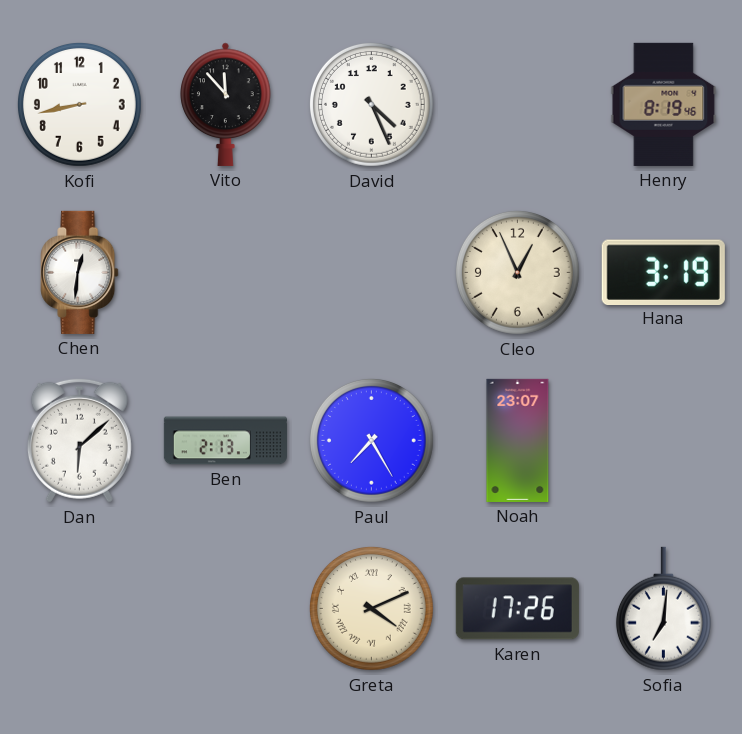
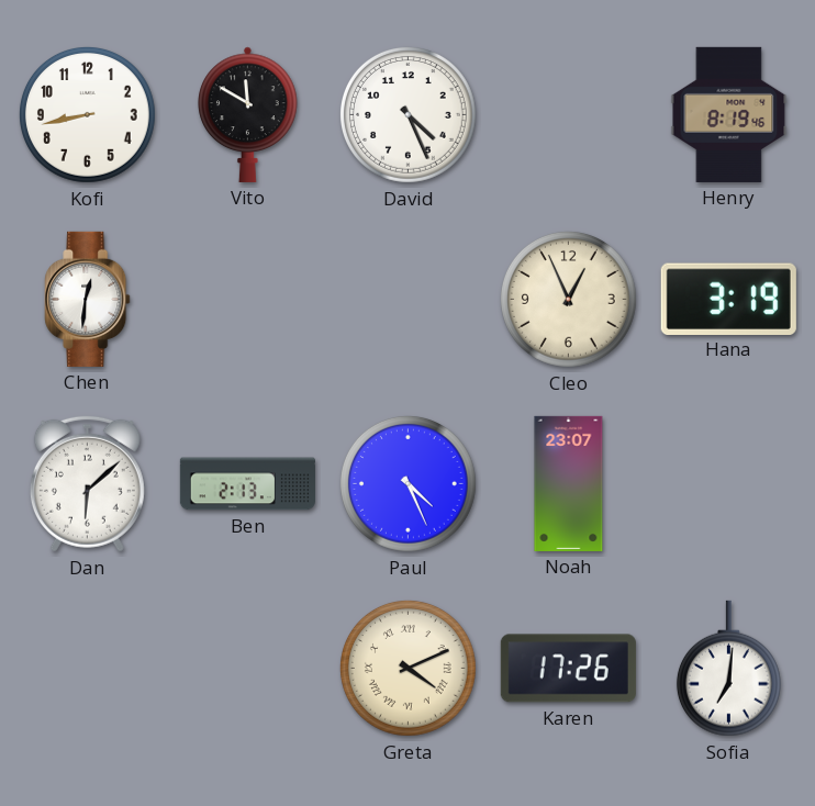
Vito: 11:53 -> 11:50
Paul: 7:25 -> 4:26
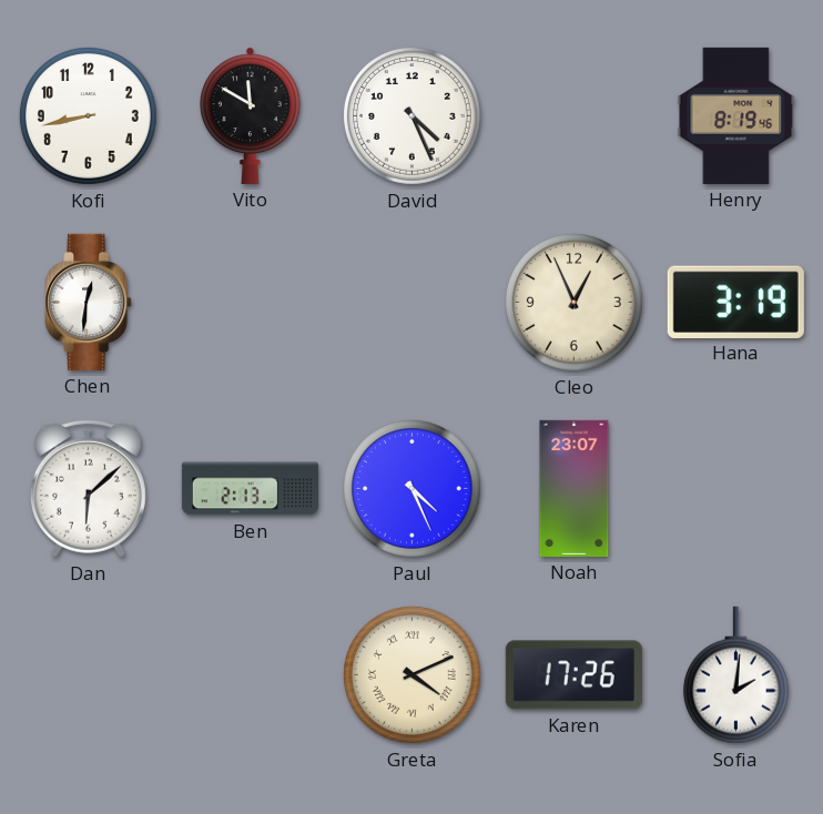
Sofia: 7:01 -> 2:01
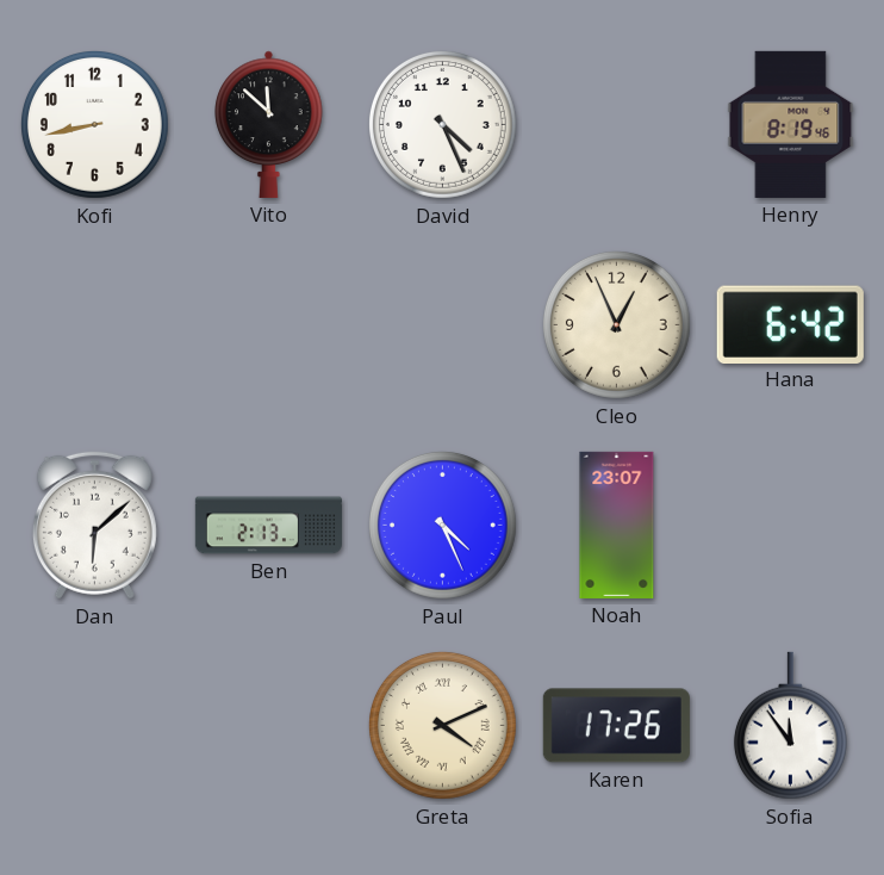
Vito: 11:50 -> 11:52
Chen: 12:31 -> none
Hana: 3:19 -> 6:42
Sofia: 2:01 -> 11:54
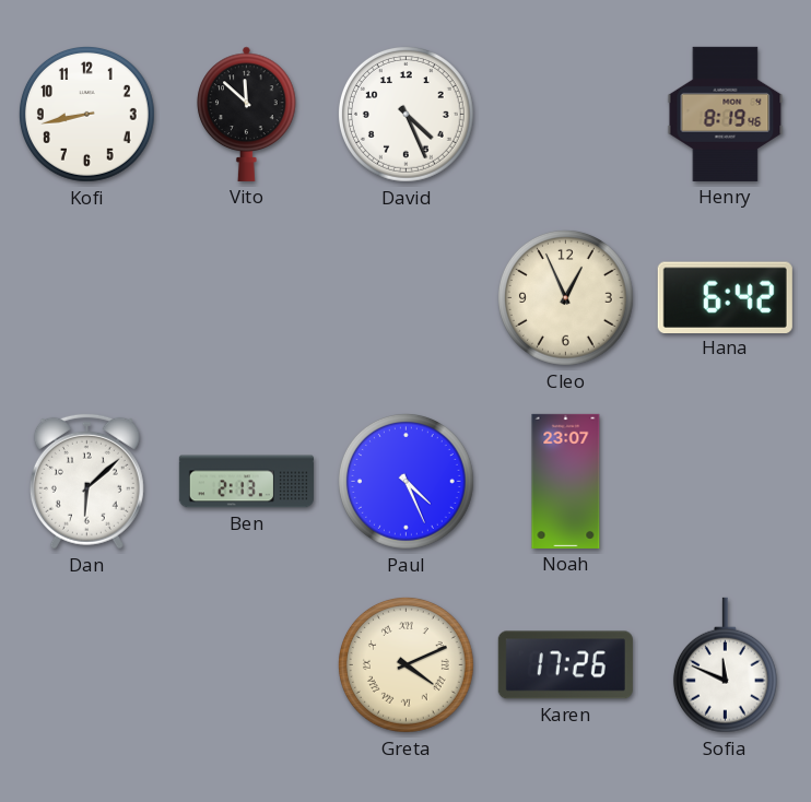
Sofia: 11:54 -> 11:49
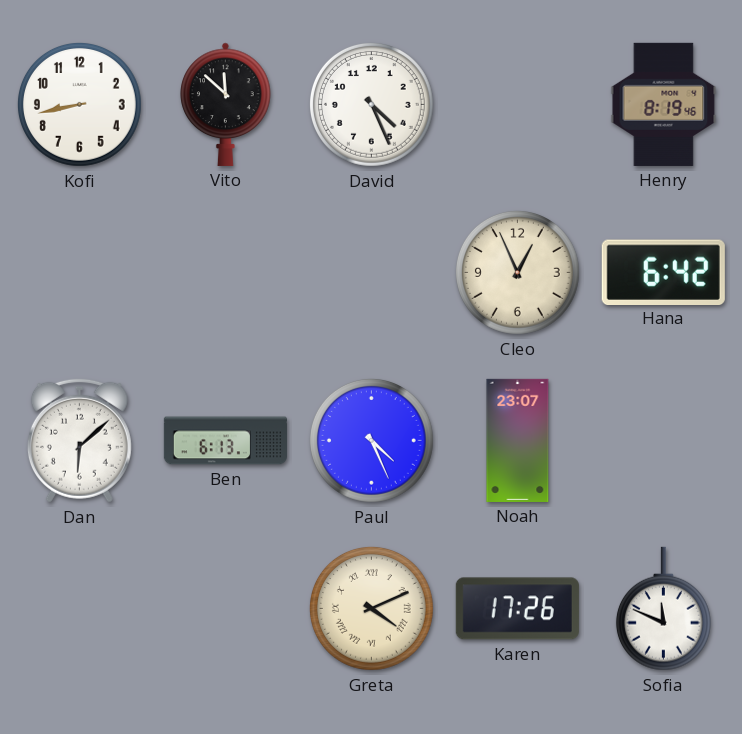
Ben: 2:13 -> 6:13
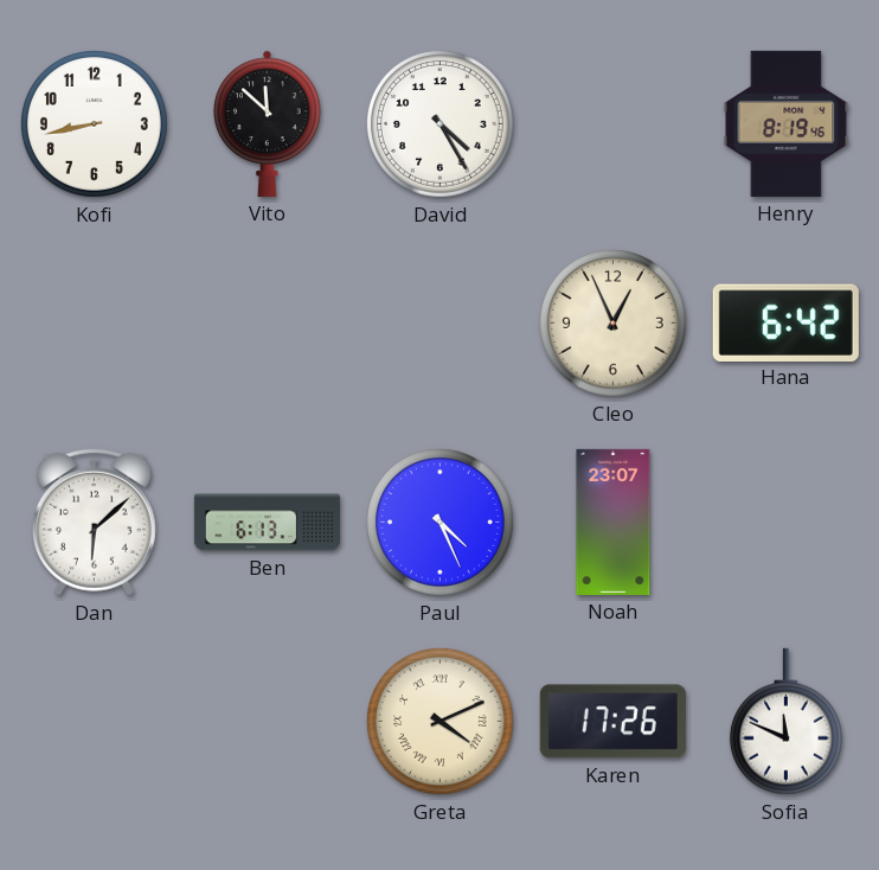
David: 4:26 -> 4:25
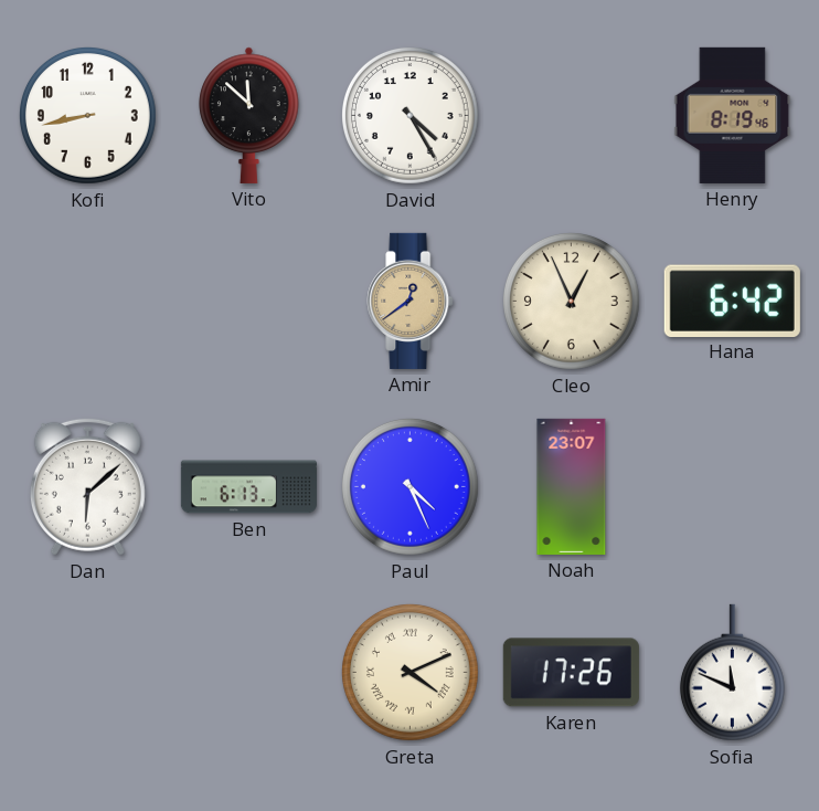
Amir: none -> 12:39
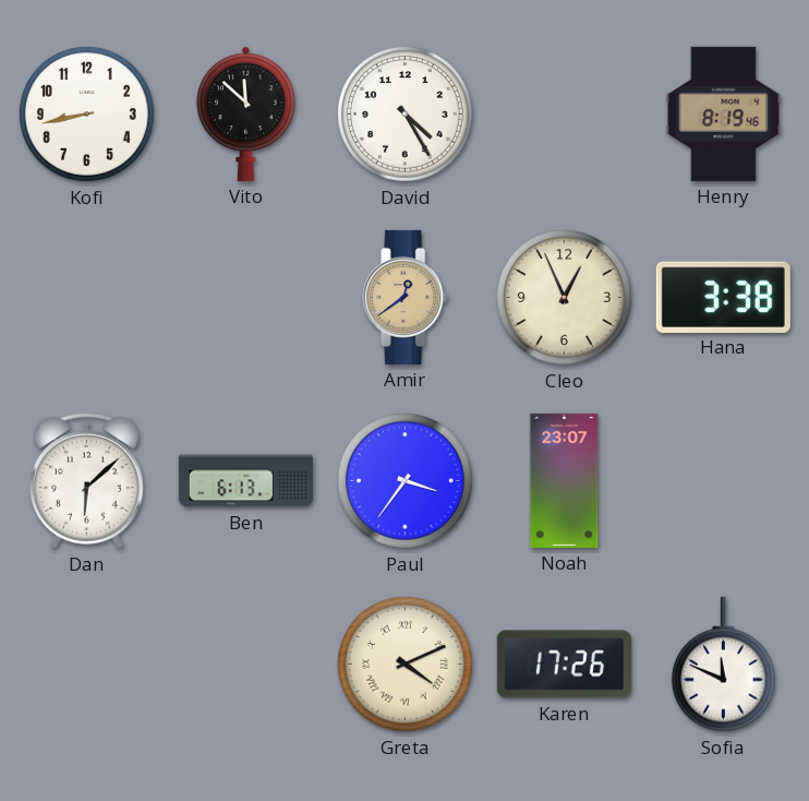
Hana: 6:42 -> 3:38
Paul: 4:26 -> 3:36
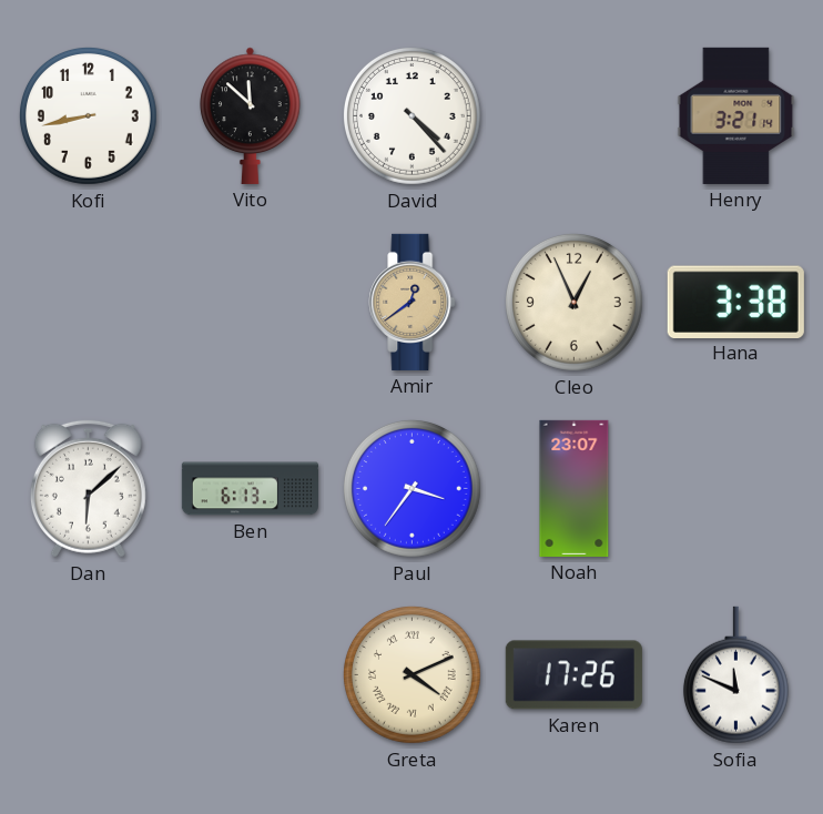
David: 4:25 -> 4:23
Henry: 8:19 -> 3:21
